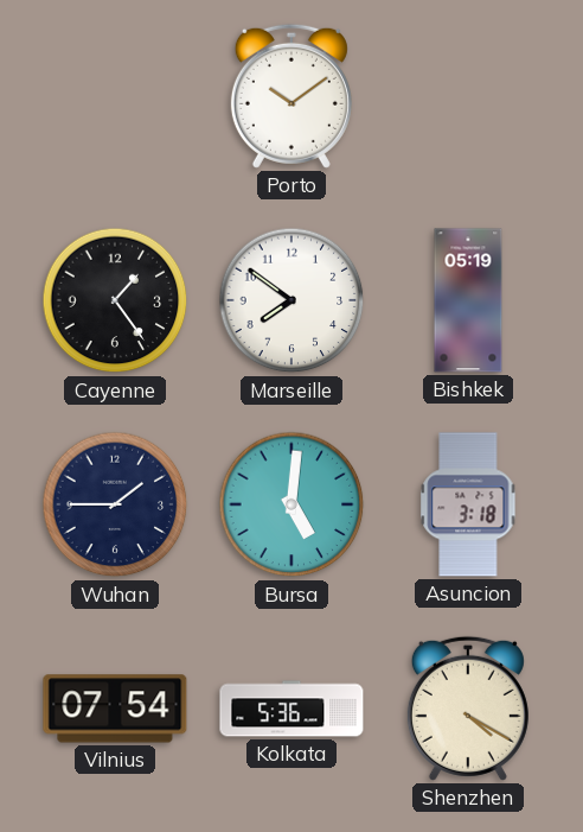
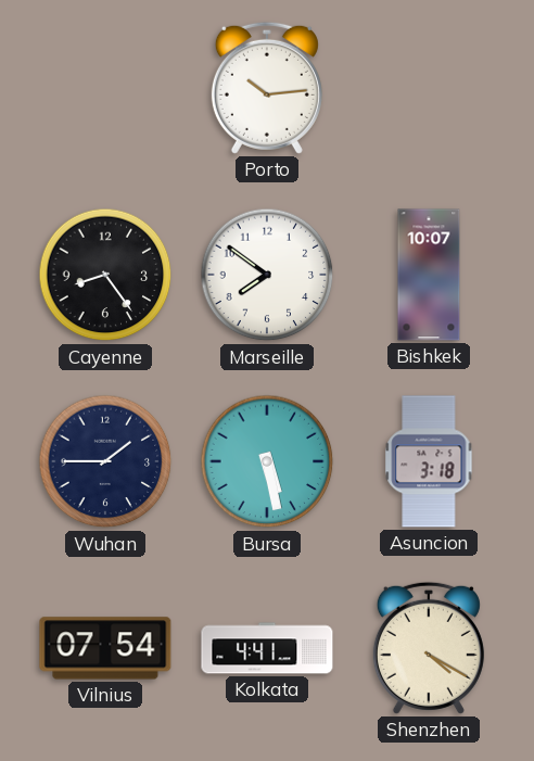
Porto: 10:09 -> 10:14
Cayenne: 1:24 -> 8:24
Bishkek: 05:19 -> 10:07
Bursa: 5:01 -> 5:28
Kolkata: 5:36 -> 4:41
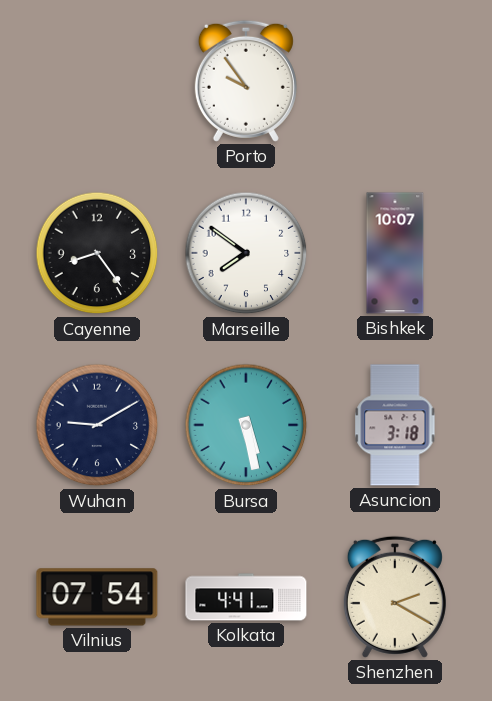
Porto: 10:14 -> 9:54
Wuhan: 1:45 -> 9:10
Shenzhen: 4:20 -> 2:20
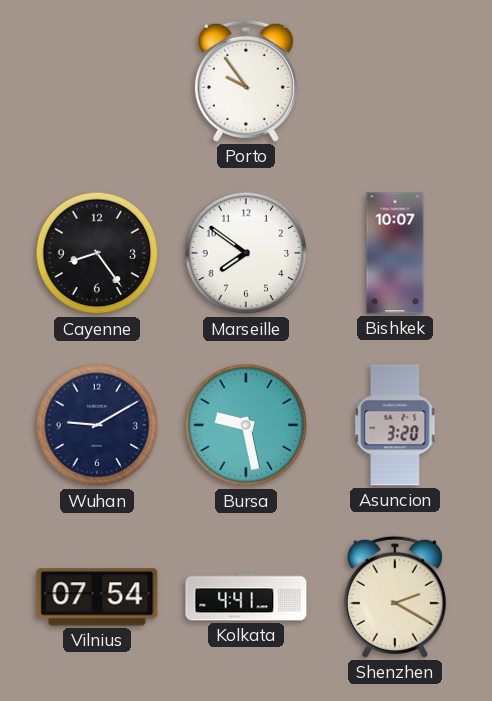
Bursa: 5:28 -> 9:28
Asuncion: 3:18 -> 3:20
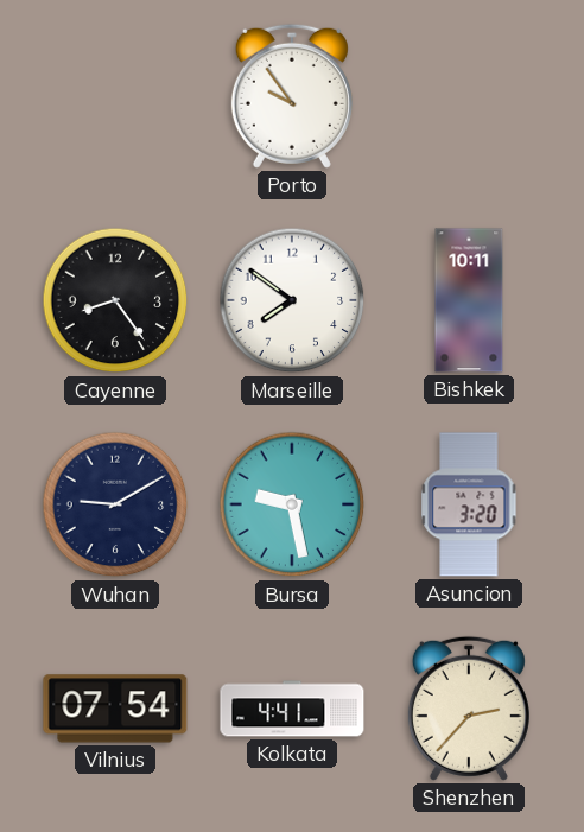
Bishkek: 10:07 -> 10:11
Shenzhen: 2:20 -> 2:37
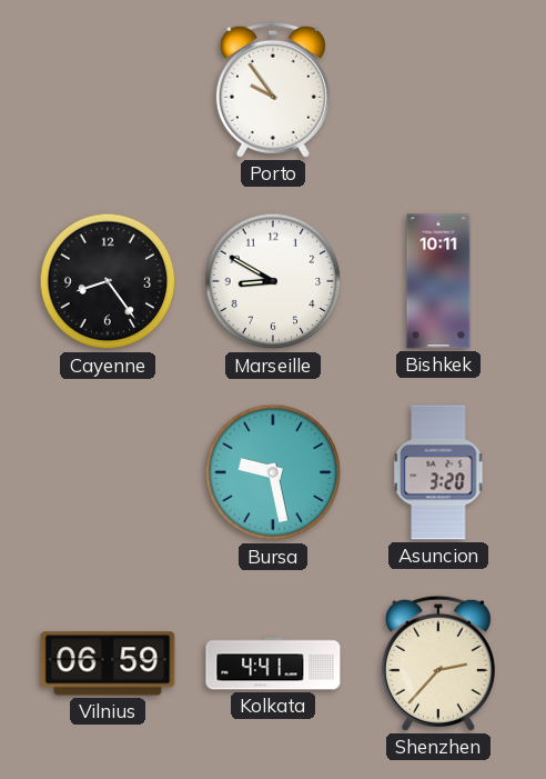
Marseille: 7:51 -> 8:50
Wuhan: 9:10 -> none
Vilnius: 07:54 -> 06:59
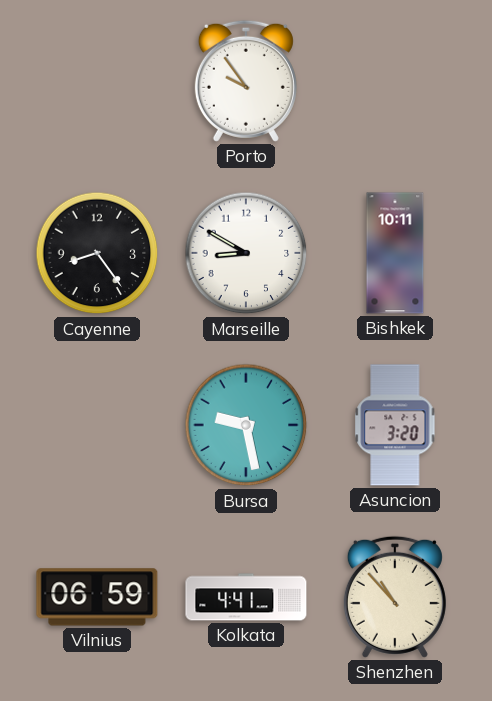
Shenzhen: 2:37 -> 10:53
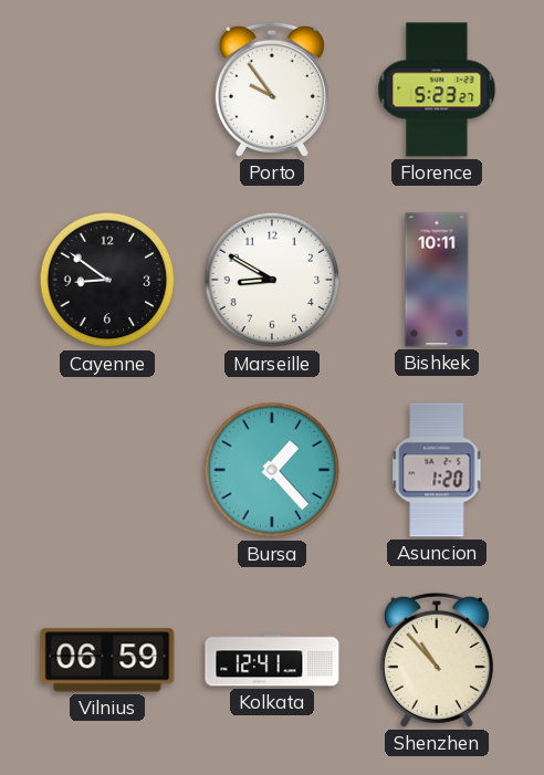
Florence: none -> 5:23
Cayenne: 8:24 -> 8:51
Bursa: 9:28 -> 1:23
Asuncion: 3:20 -> 1:20
Kolkata: 4:41 -> 12:41
